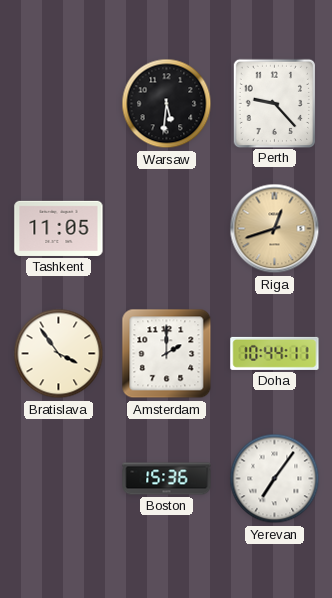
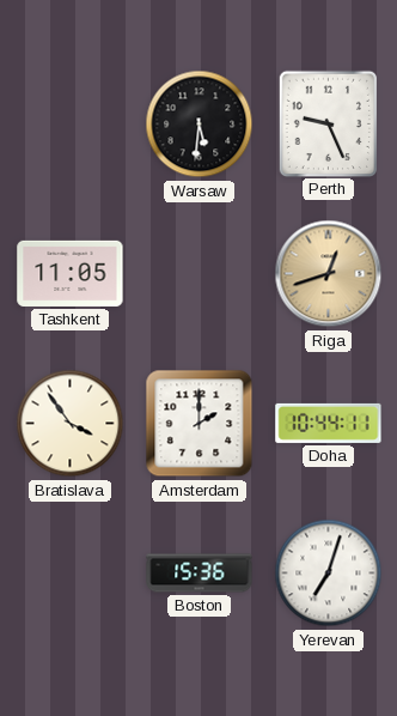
Perth: 9:23 -> 9:26
Yerevan: 7:06 -> 7:03
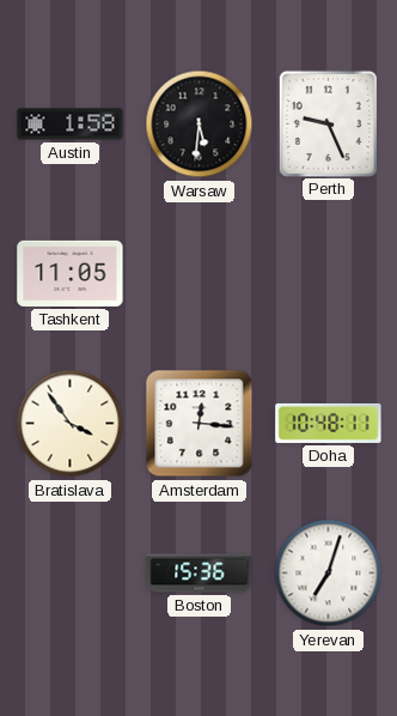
Austin: none -> 1:58
Riga: 12:42 -> none
Amsterdam: 2:00 -> 12:16
Doha: 10:44 -> 10:48
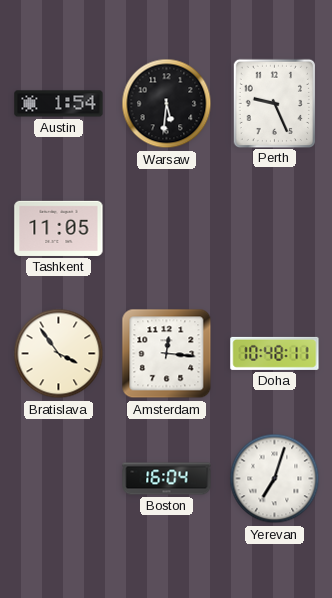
Austin: 1:58 -> 1:54
Boston: 15:36 -> 16:04
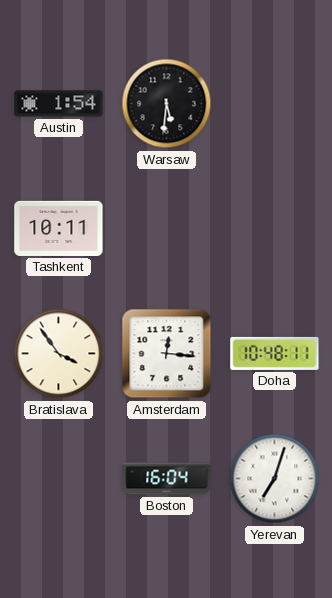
Perth: 9:26 -> none
Tashkent: 11:05 -> 10:11
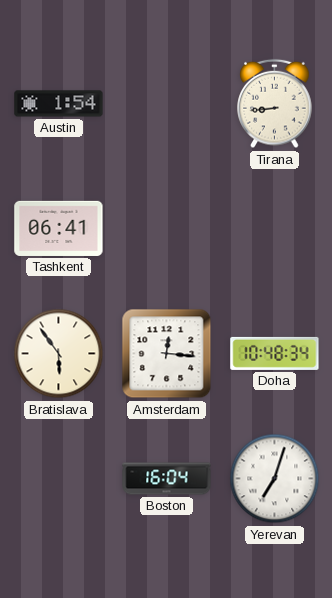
Warsaw: 5:31 -> none
Tirana: none -> 8:44
Tashkent: 10:11 -> 06:41
Bratislava: 3:54 -> 5:54
Doha: 10:48:11 -> 10:48:34
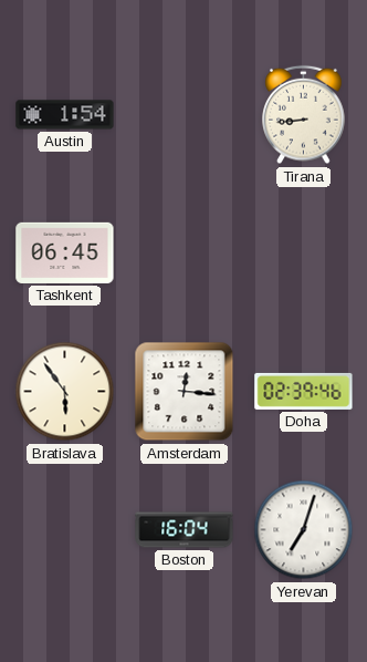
Tashkent: 06:41 -> 06:45
Doha: 10:48 -> 02:39
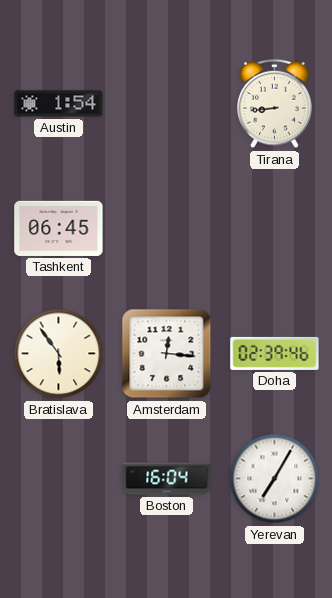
Yerevan: 7:03 -> 7:05
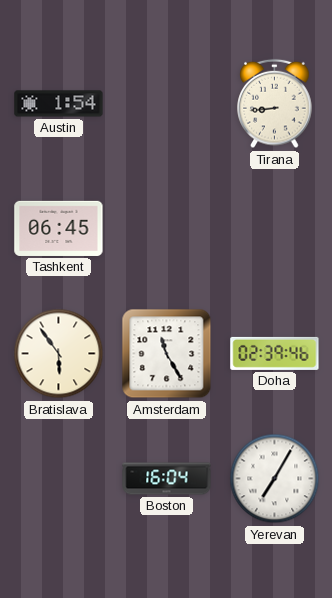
Amsterdam: 12:16 -> 11:25
